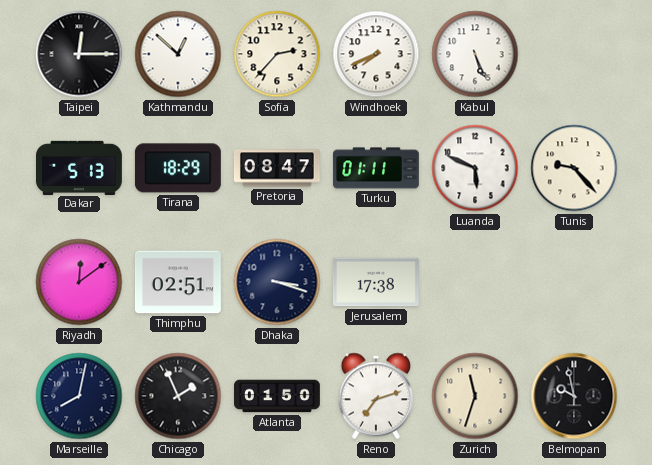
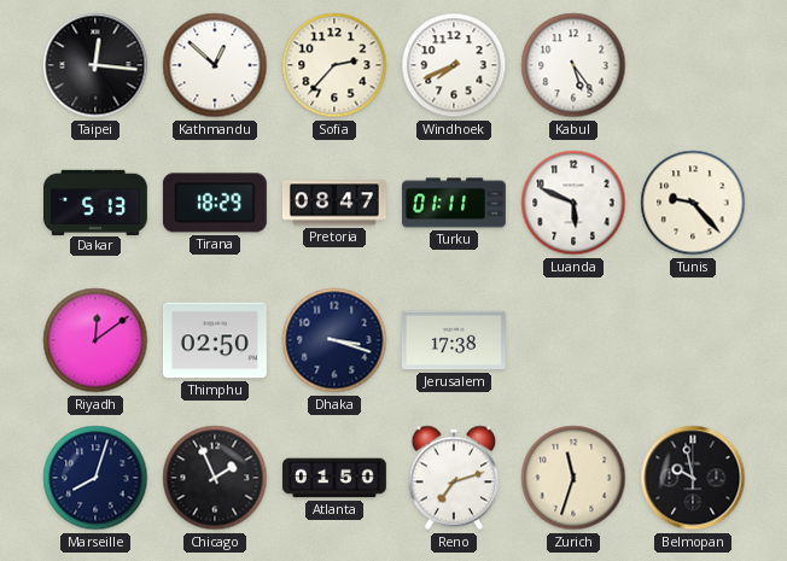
Taipei: 12:15 -> 12:16
Kabul: 5:26 -> 5:24
Thimphu: 02:51 -> 02:50
Marseille: 8:02 -> 8:03
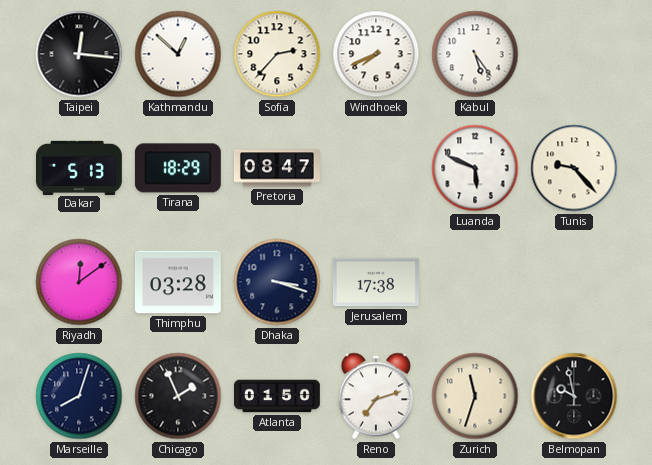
Turku: 01:11 -> none
Thimphu: 02:50 -> 03:28
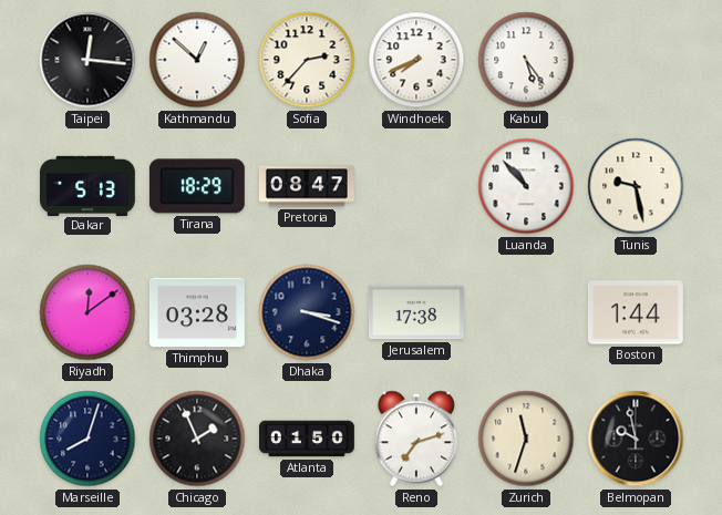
Luanda: 5:49 -> 10:53
Tunis: 9:23 -> 9:28
Boston: none -> 1:44
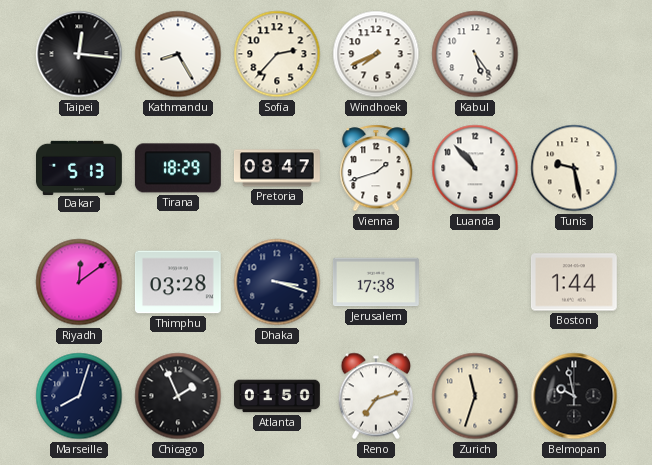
Kathmandu: 12:52 -> 8:25
Vienna: none -> 1:42
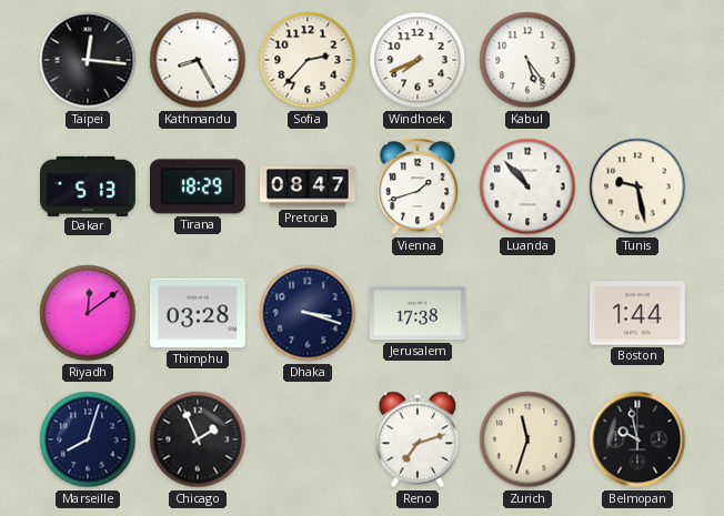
Atlanta: 01:50 -> none
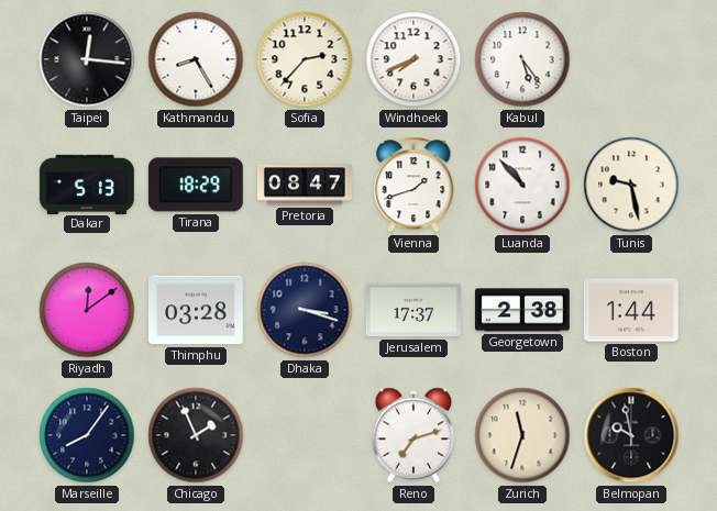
Jerusalem: 17:38 -> 17:37
Georgetown: none -> 2:38
Marseille: 8:03 -> 8:06
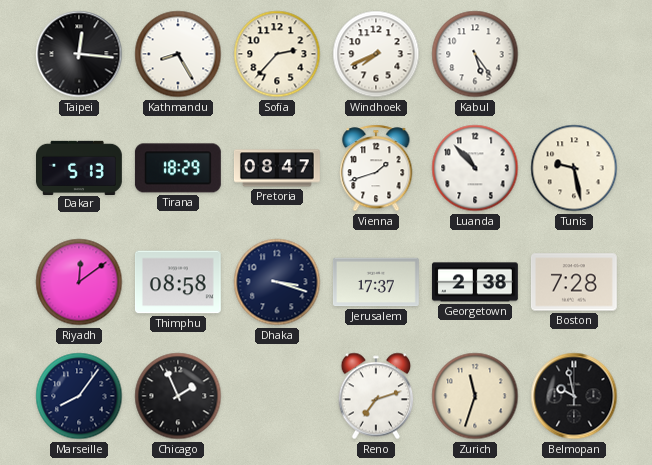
Thimphu: 03:28 -> 08:58
Boston: 1:44 -> 7:28
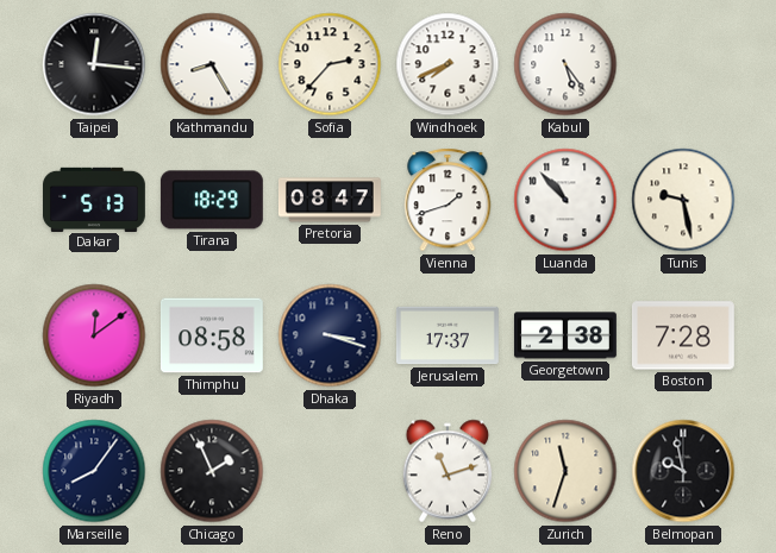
Reno: 7:12 -> 11:12
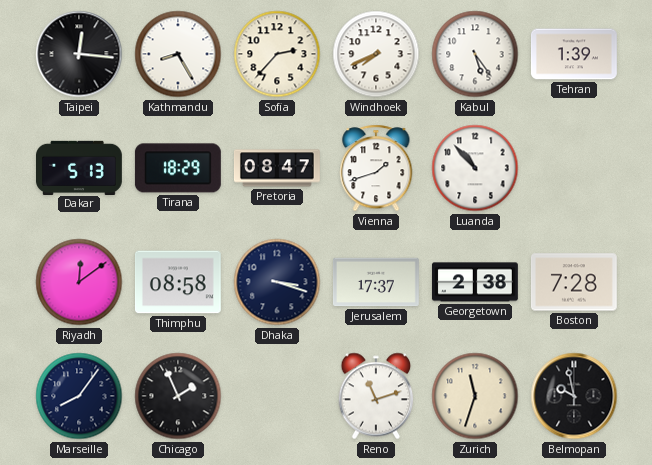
Tehran: none -> 1:39
Tunis: 9:28 -> none
